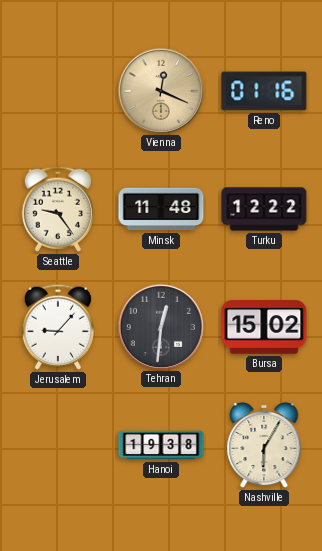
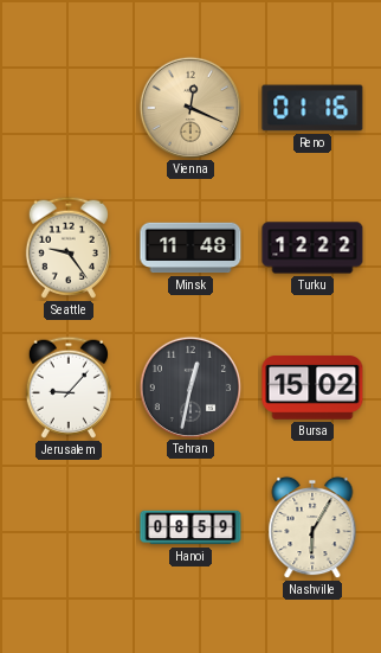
Tehran: 12:31 -> 12:32
Hanoi: 19:38 -> 08:59
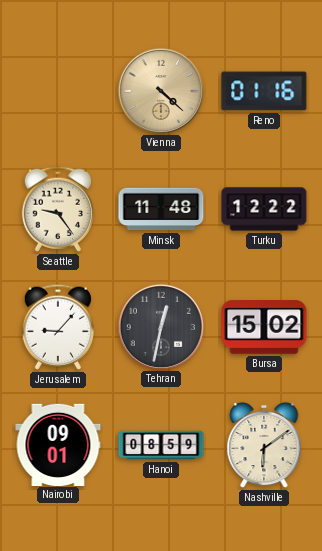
Vienna: 12:19 -> 4:22
Nairobi: none -> 09:01
Nashville: 6:05 -> 6:09
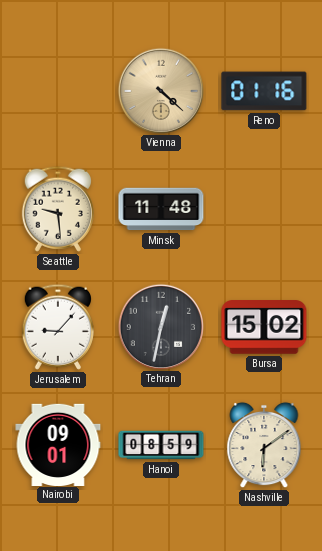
Seattle: 9:24 -> 9:29
Turku: 12:22 -> none
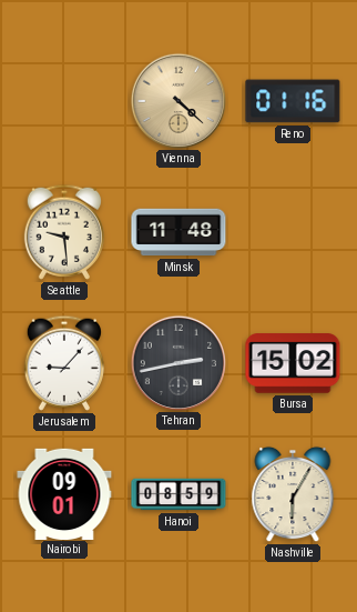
Tehran: 12:32 -> 2:43
Nashville: 6:09 -> 6:05
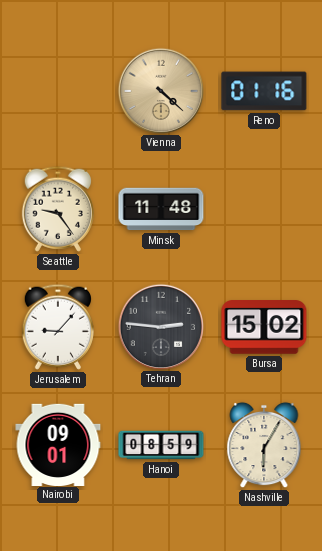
Seattle: 9:29 -> 9:24
Tehran: 2:43 -> 2:46
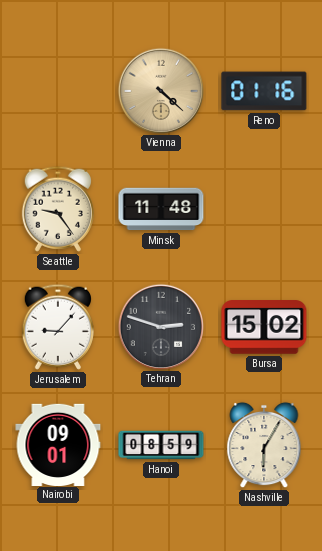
Tehran: 2:46 -> 2:48
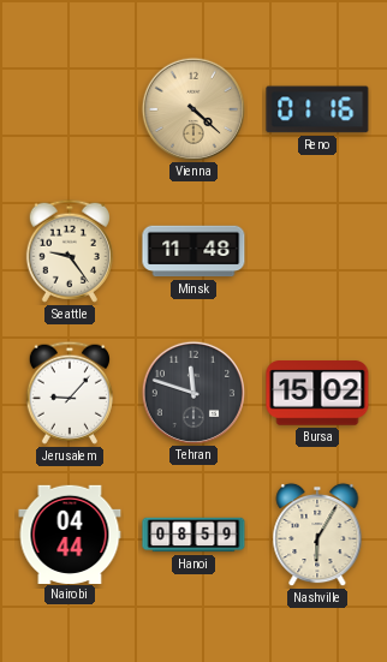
Tehran: 2:48 -> 11:48
Nairobi: 09:01 -> 04:44
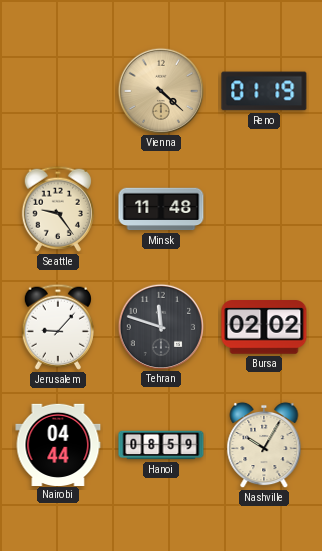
Reno: 01:16 -> 01:19
Bursa: 15:02 -> 02:02
Nashville: 6:05 -> 10:05
